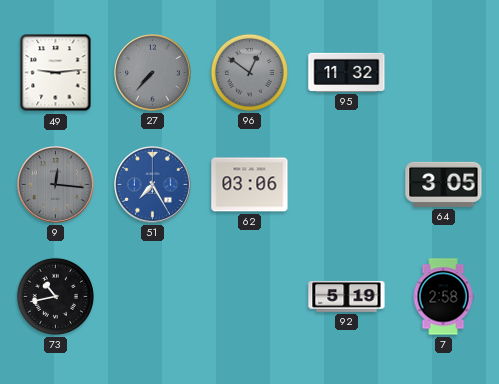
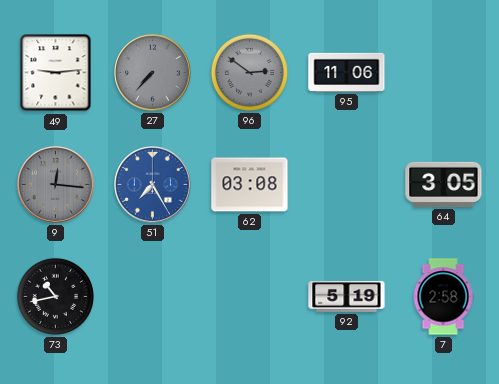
96: 12:51 -> 2:51
95: 11:32 -> 11:06
62: 03:06 -> 03:08
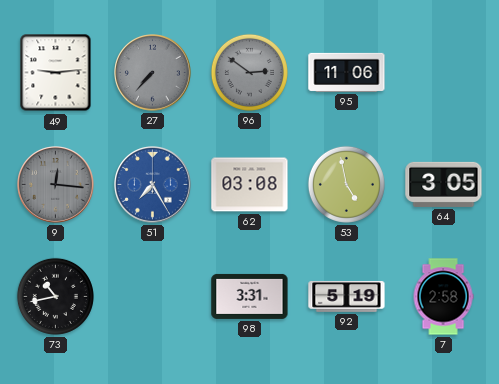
53: none -> 4:58
98: none -> 3:31
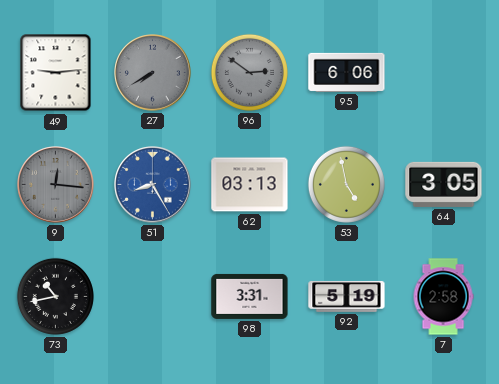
27: 7:37 -> 7:40
95: 11:06 -> 6:06
51: 7:25 -> 8:25
62: 03:08 -> 03:13
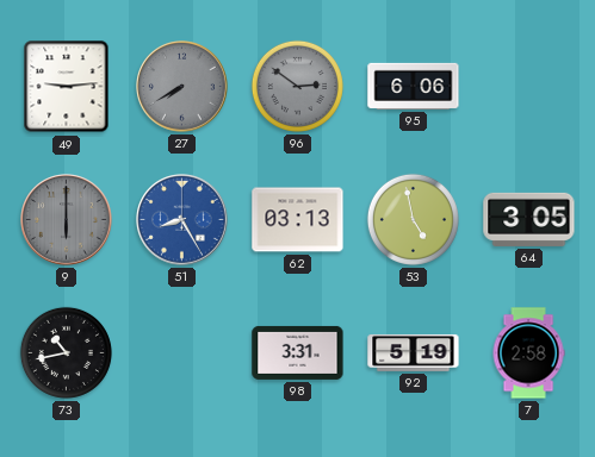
9: 12:16 -> 6:00
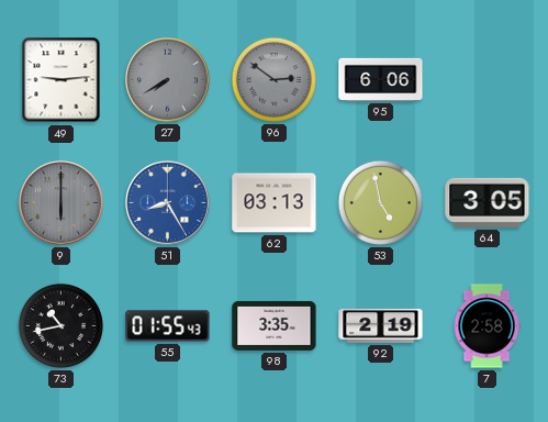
55: none -> 01:55
98: 3:31 -> 3:35
92: 5:19 -> 2:19
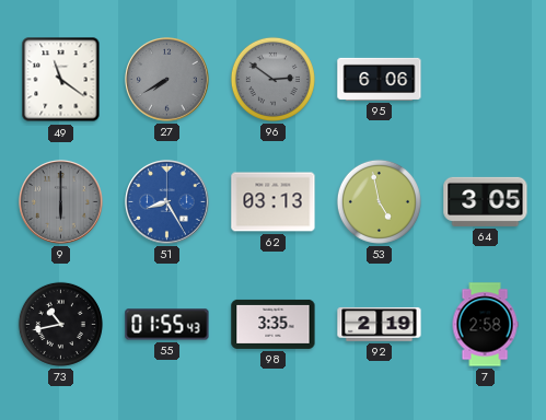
49: 9:14 -> 11:21
